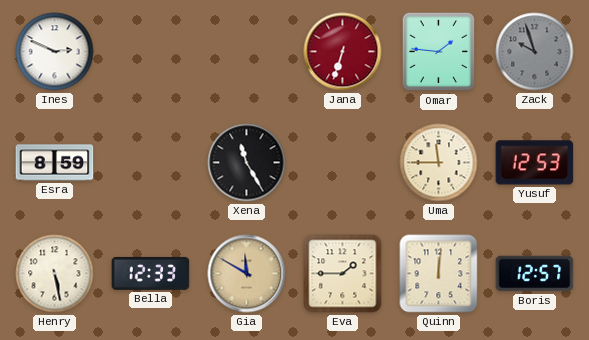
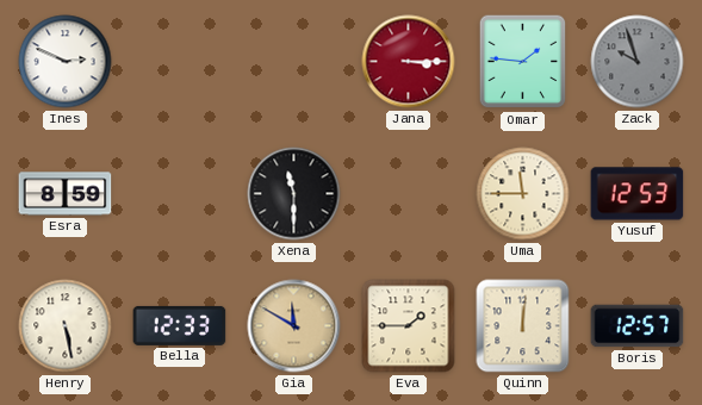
Jana: 6:33 -> 3:15
Xena: 11:25 -> 11:30
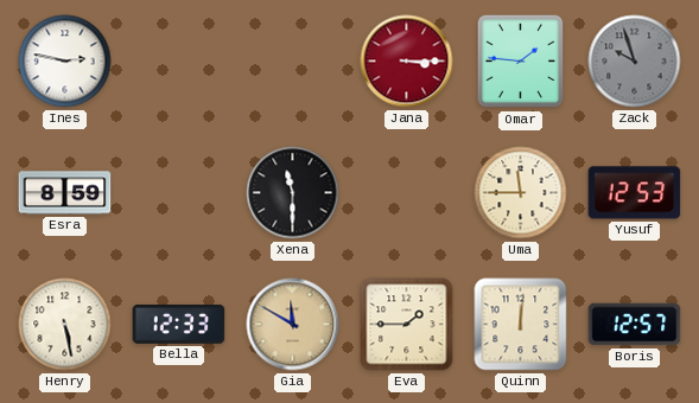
Ines: 2:49 -> 2:47
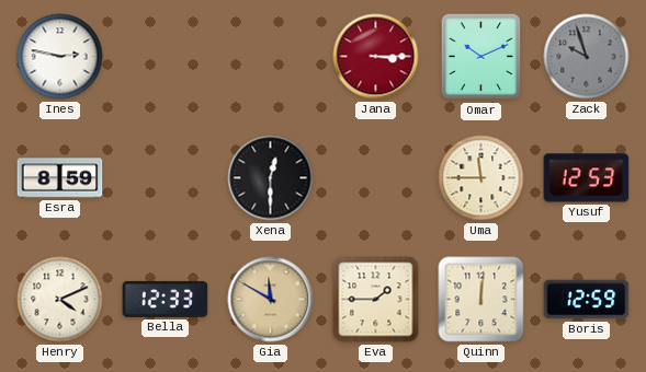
Omar: 1:46 -> 10:11
Xena: 11:30 -> 12:30
Henry: 5:28 -> 4:11
Boris: 12:57 -> 12:59
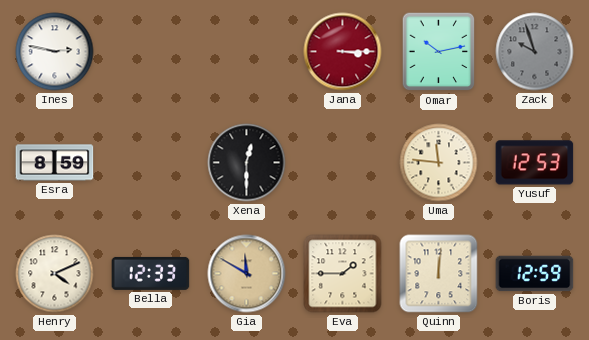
Omar: 10:11 -> 10:13
Uma: 11:45 -> 11:46
